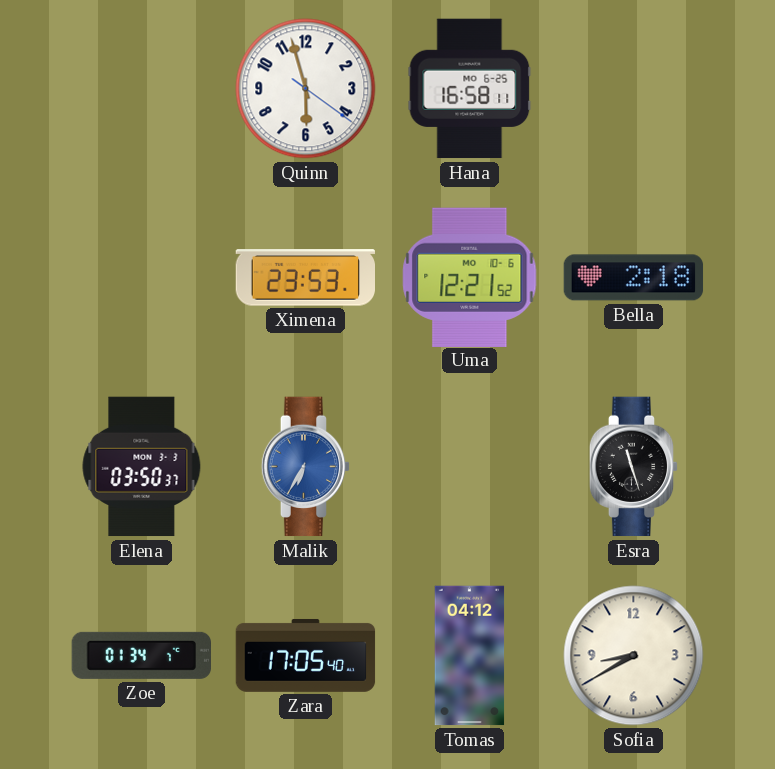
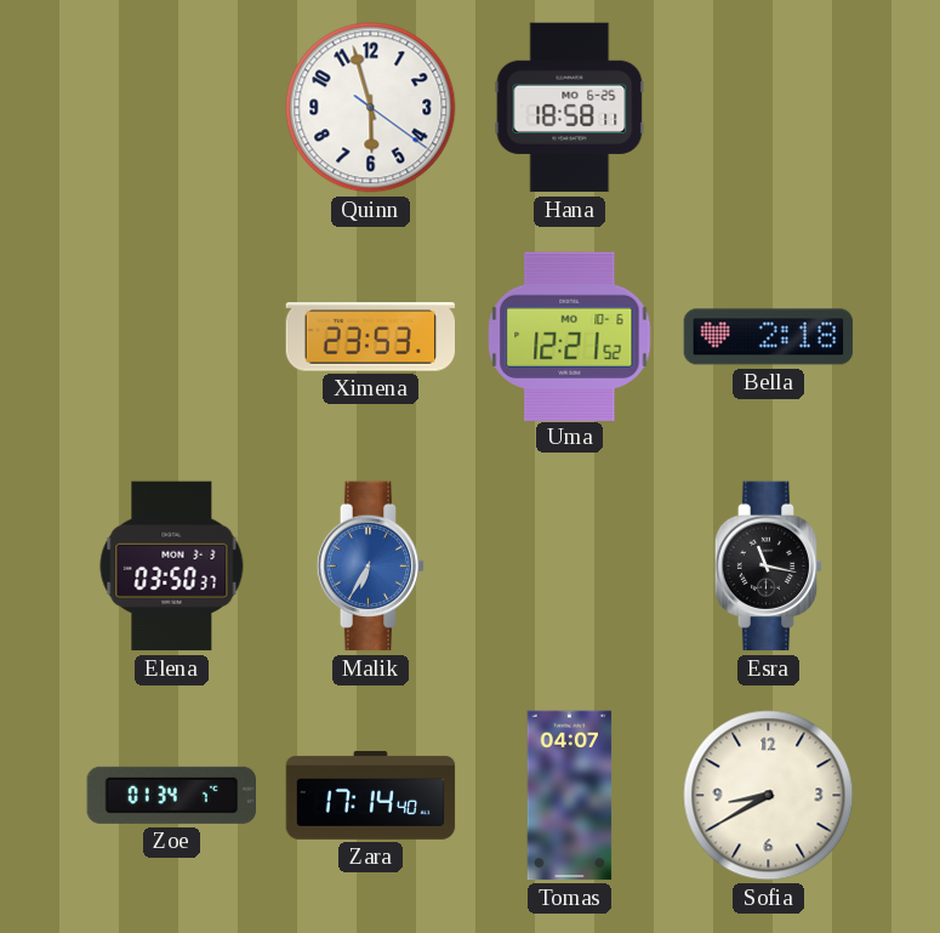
Hana: 16:58 -> 18:58
Esra: 11:27 -> 11:17
Zara: 17:05 -> 17:14
Tomas: 04:12 -> 04:07
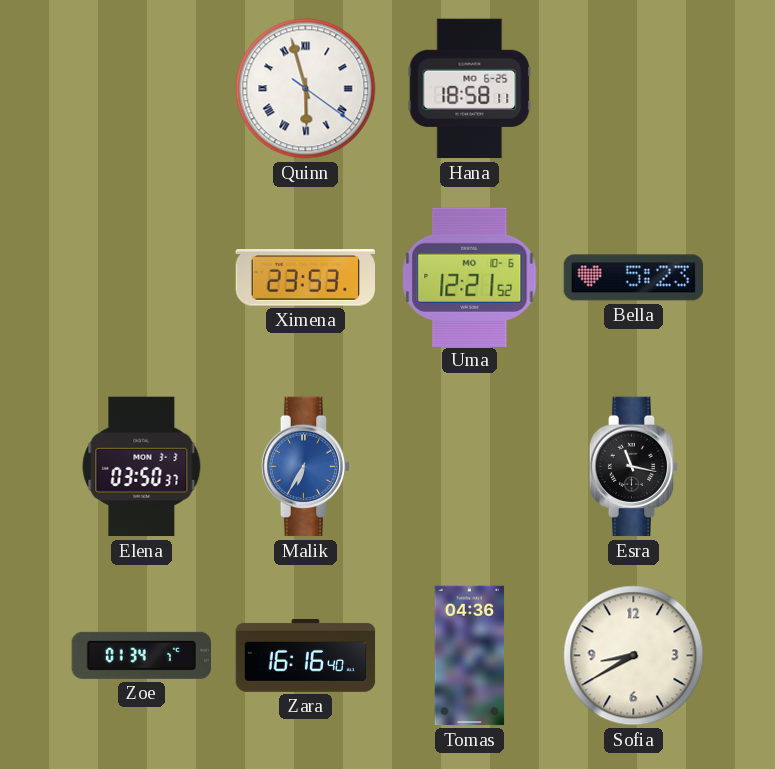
Quinn numerals: Arabic -> Roman
Bella: 2:18 -> 5:23
Zara: 17:14 -> 16:16
Tomas: 04:07 -> 04:36
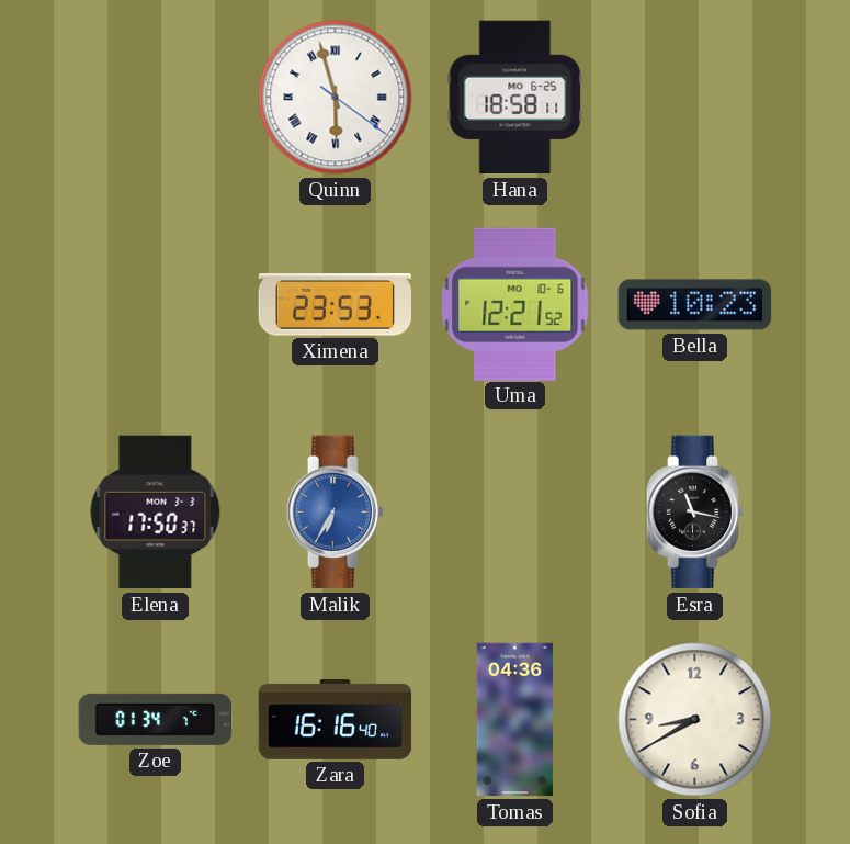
Bella: 5:23 -> 10:23
Elena: 03:50 -> 17:50
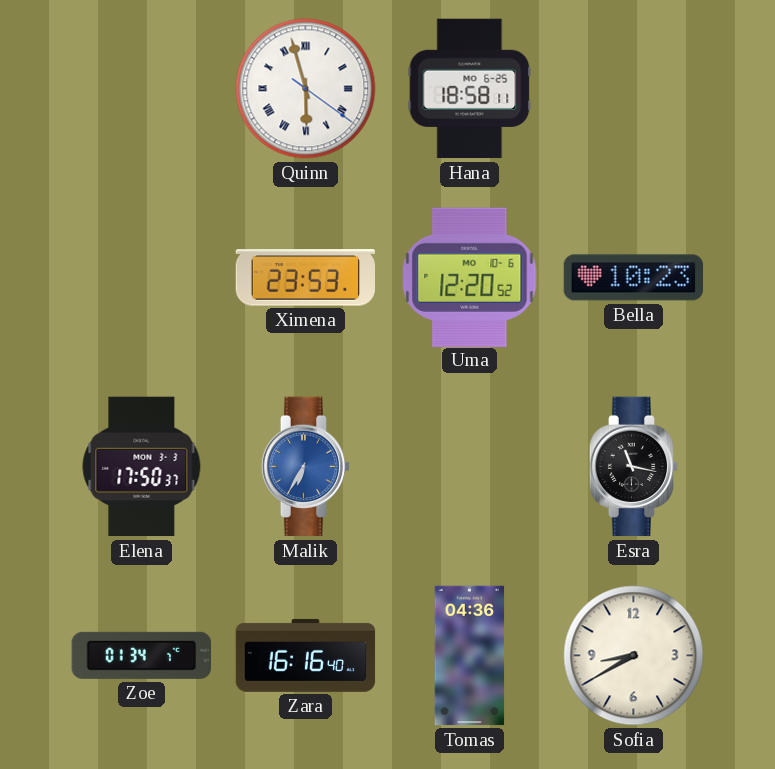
Uma: 12:21 -> 12:20
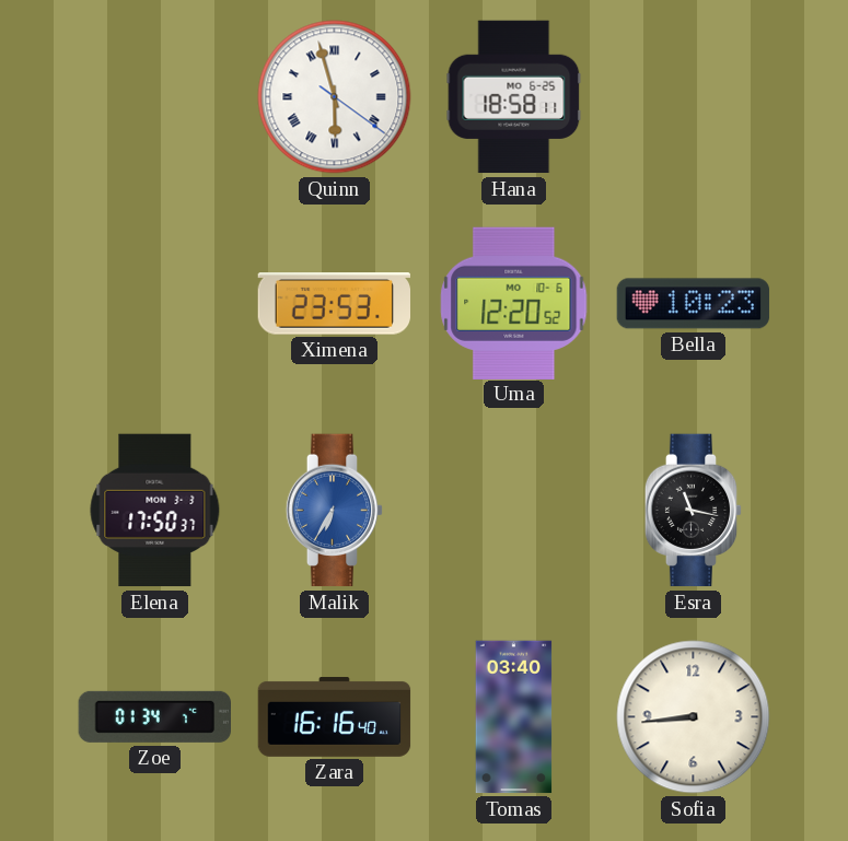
Tomas: 04:36 -> 03:40
Sofia: 8:40 -> 8:44
